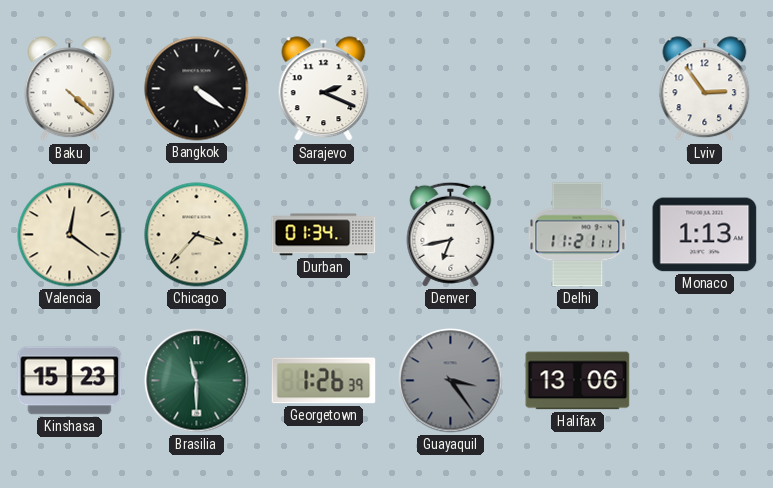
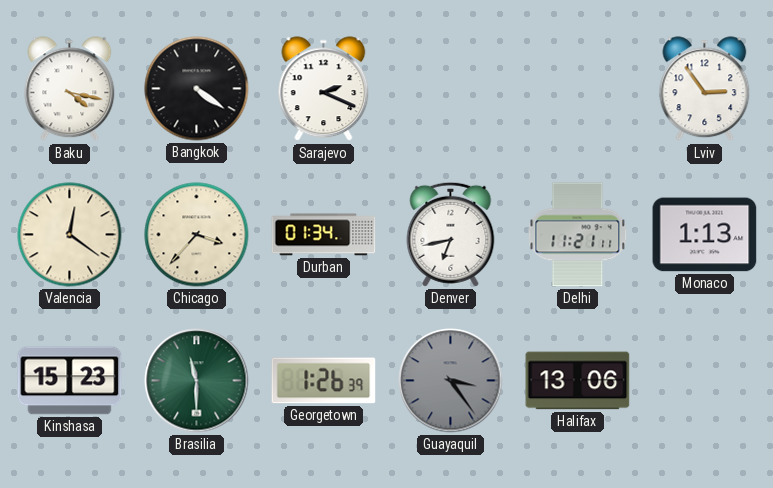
Baku: 4:22 -> 4:17
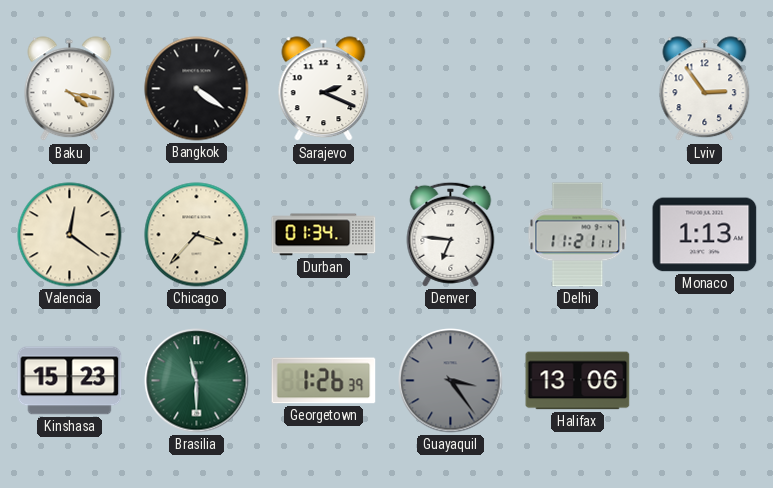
Denver: 6:43 -> 6:46
